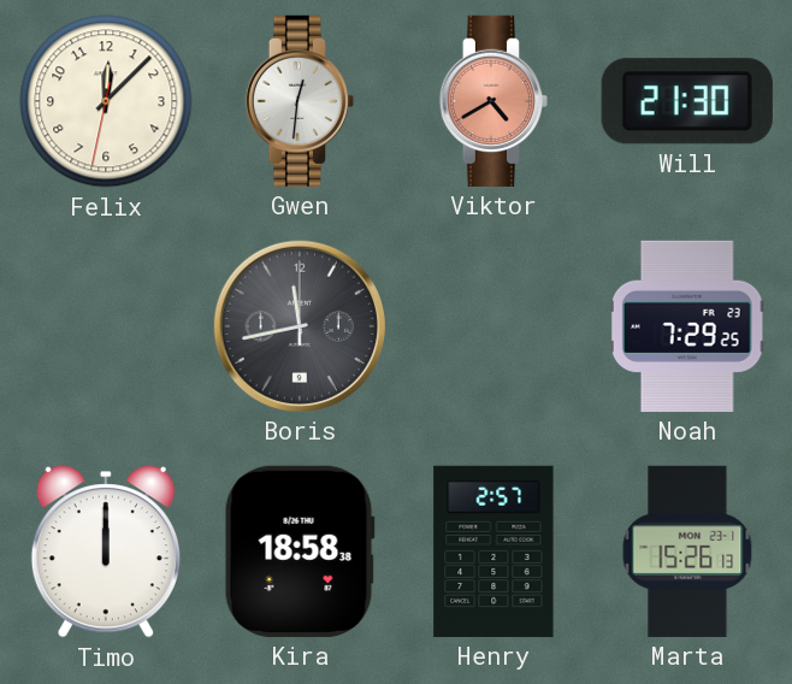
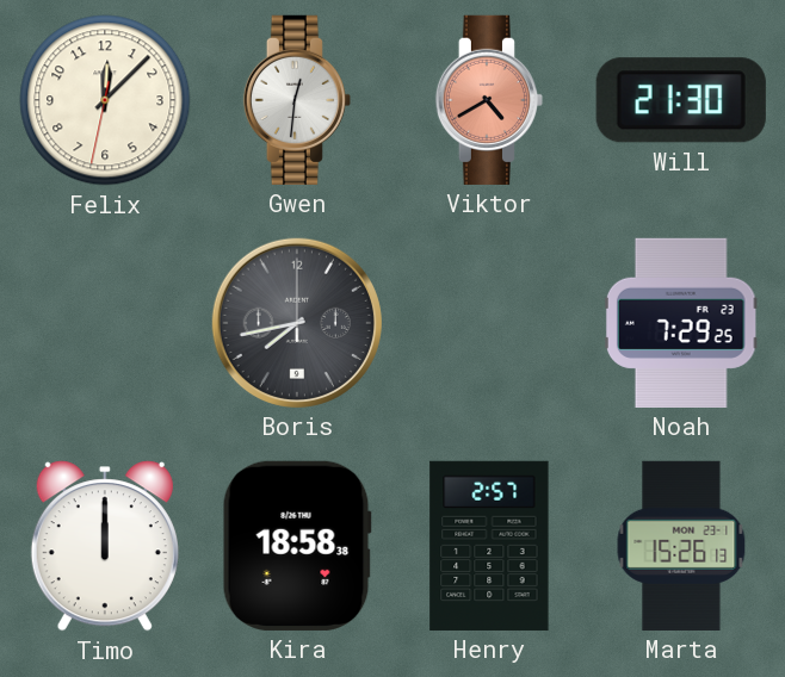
Boris: 11:43 -> 7:43
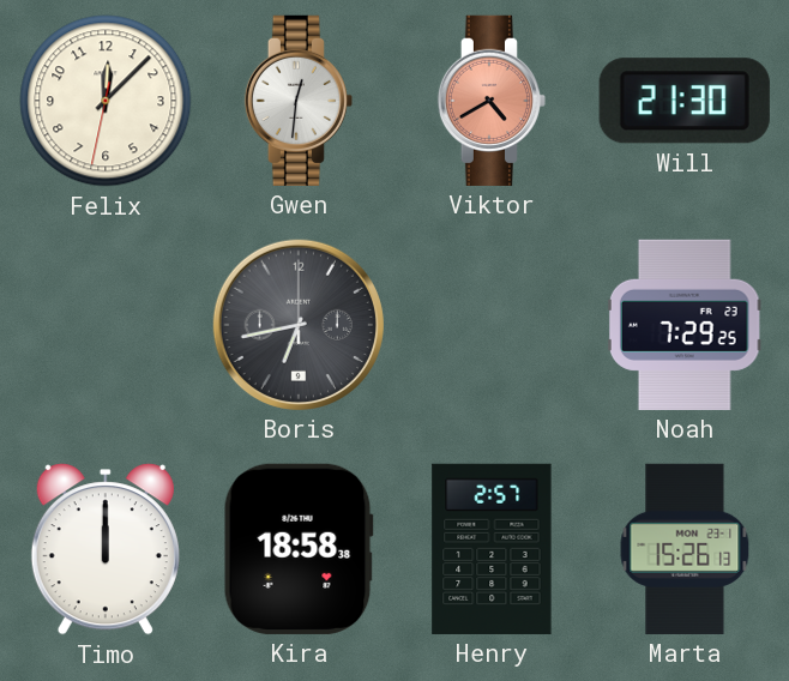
Boris: 7:43 -> 6:43
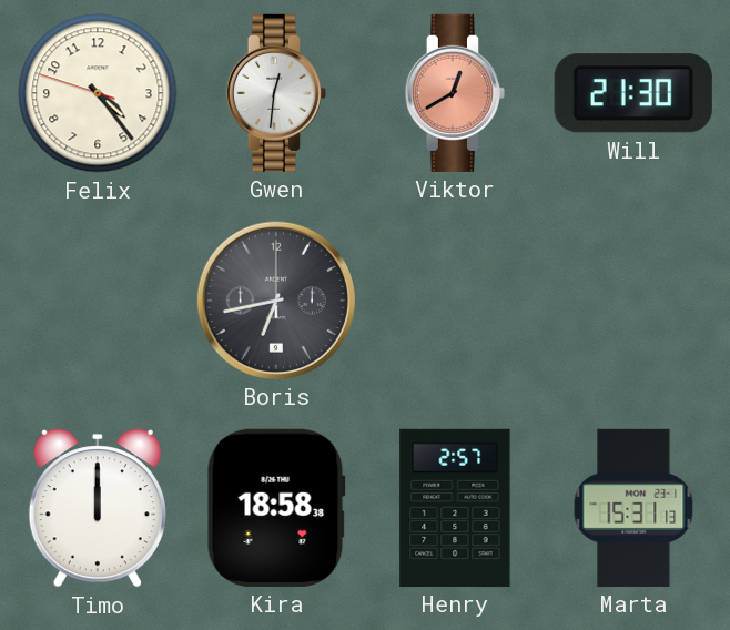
Felix: 12:07 -> 4:23
Viktor: 4:40 -> 12:40
Noah: 7:29 -> none
Marta: 15:26 -> 15:31
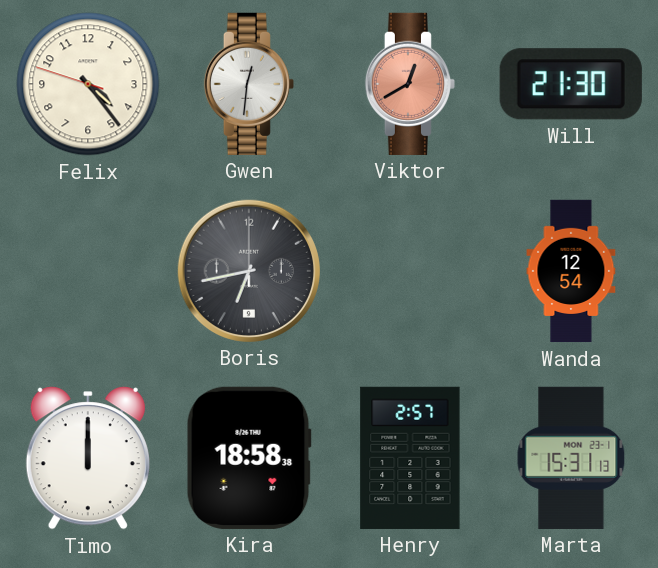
Wanda: none -> 12:54
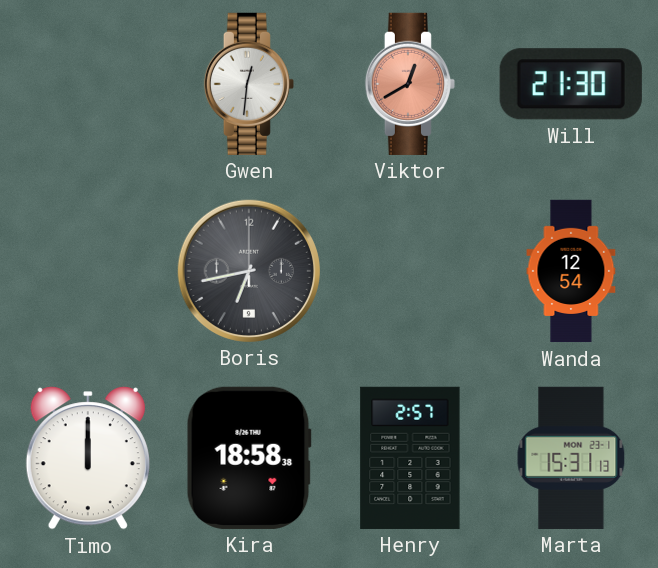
Felix: 4:23 -> none
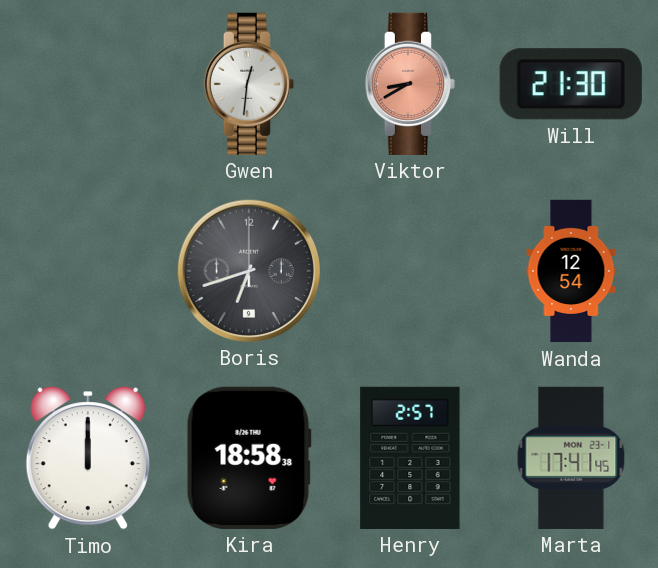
Viktor: 12:40 -> 8:40
Boris: 6:43 -> 6:42
Marta: 15:31 -> 17:41
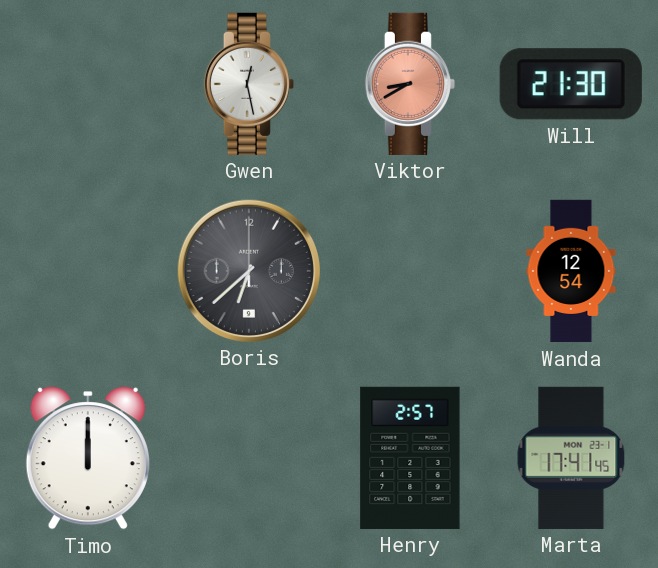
Gwen: 12:31 -> 12:28
Boris: 6:42 -> 6:38
Kira: 18:58 -> none
